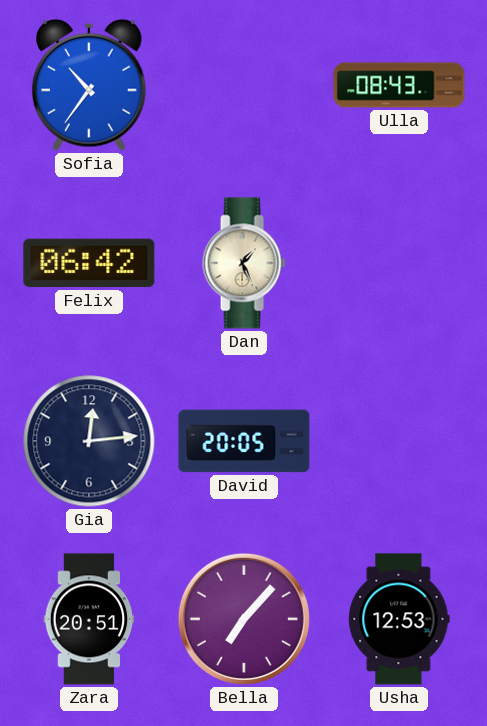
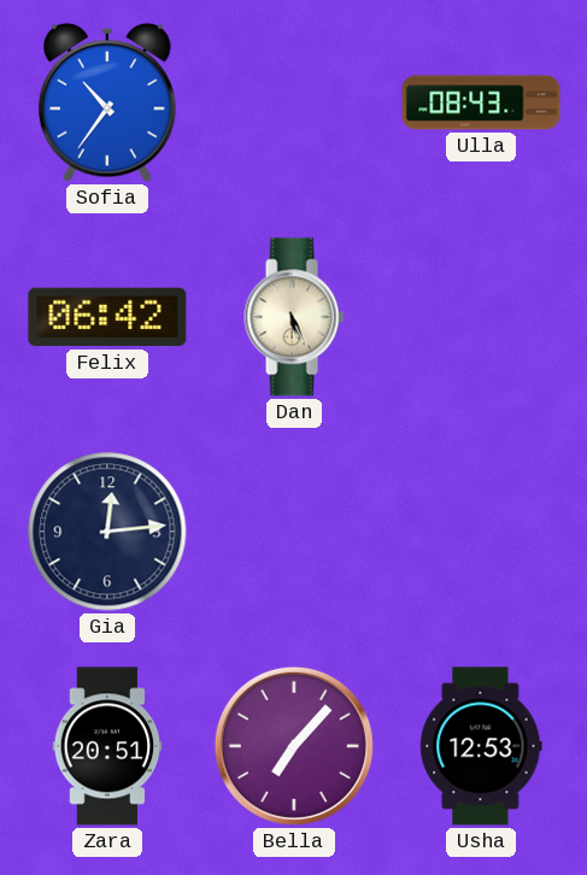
Dan: 1:26 -> 5:26
David: 20:05 -> none
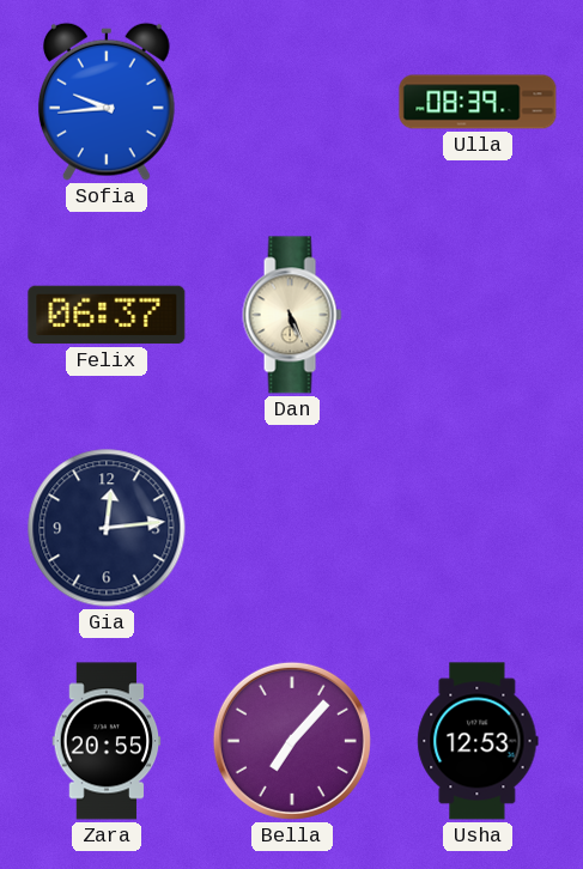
Sofia: 10:36 -> 9:44
Ulla: 08:43 -> 08:39
Felix: 06:42 -> 06:37
Zara: 20:51 -> 20:55
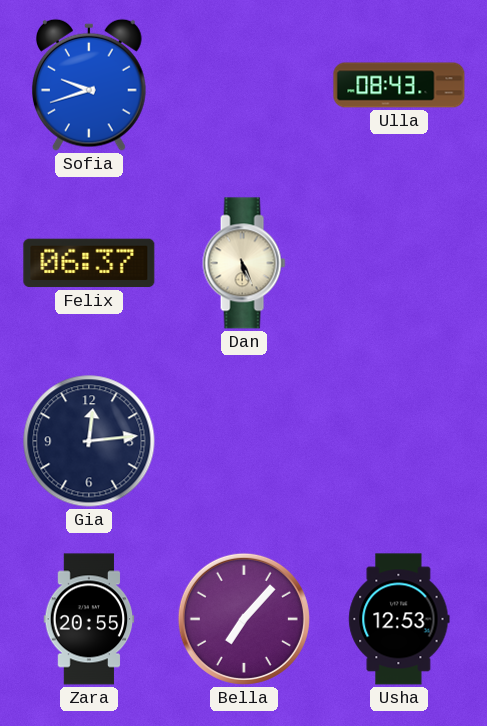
Sofia: 9:44 -> 9:42
Ulla: 08:39 -> 08:43
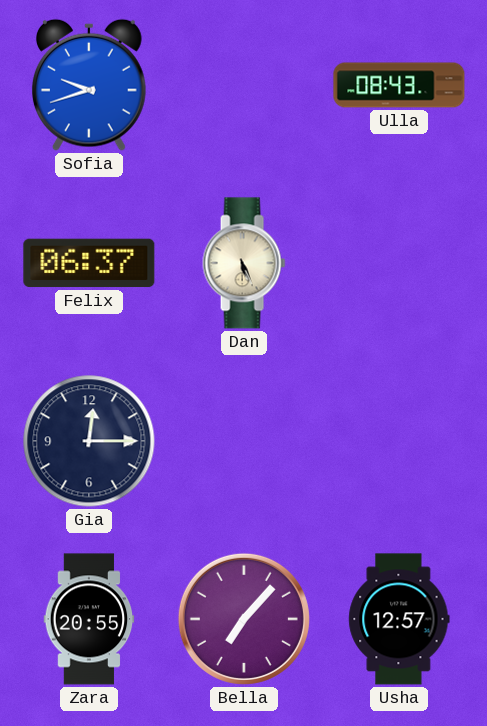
Gia: 12:14 -> 12:15
Usha: 12:53 -> 12:57
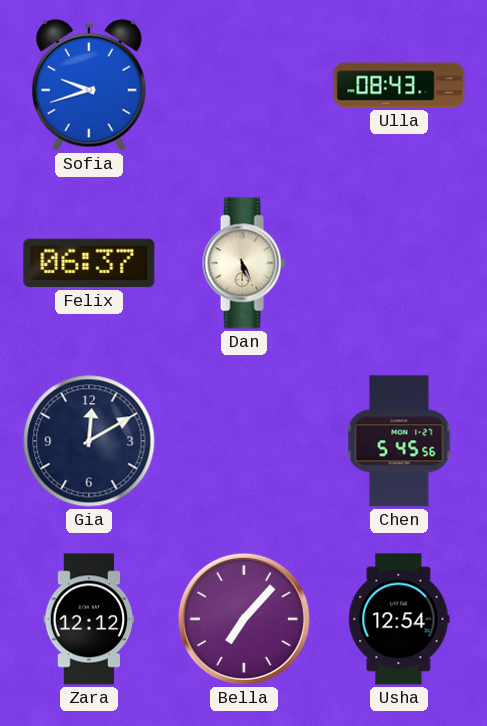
Gia: 12:15 -> 12:10
Chen: none -> 5:45
Zara: 20:55 -> 12:12
Usha: 12:57 -> 12:54
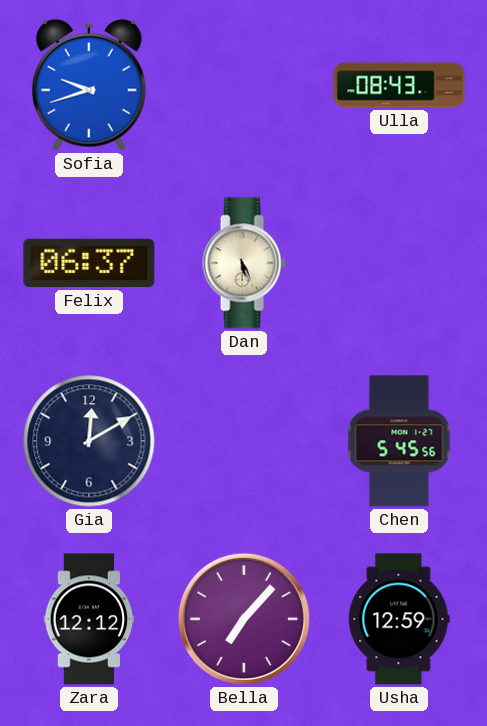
Usha: 12:54 -> 12:59
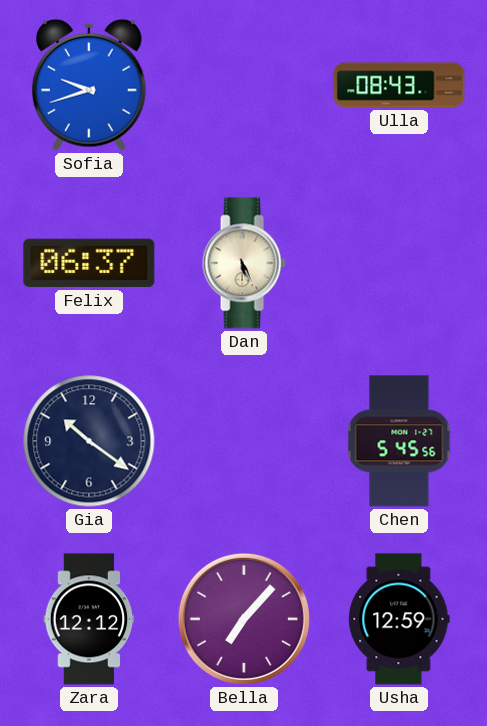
Gia: 12:10 -> 10:21
